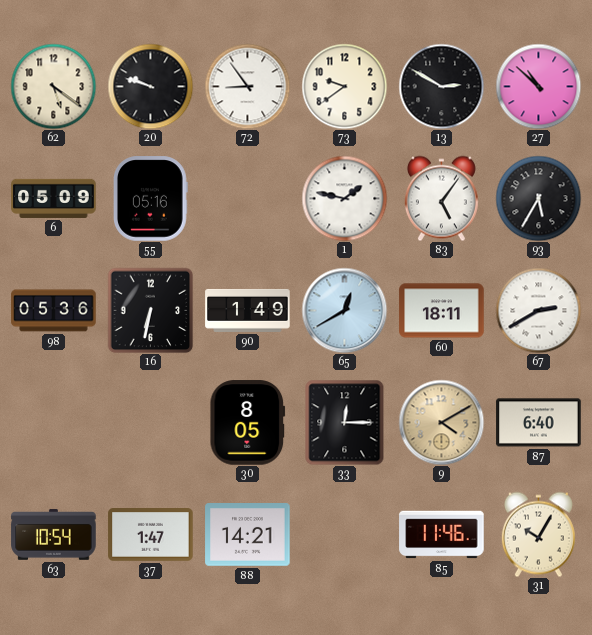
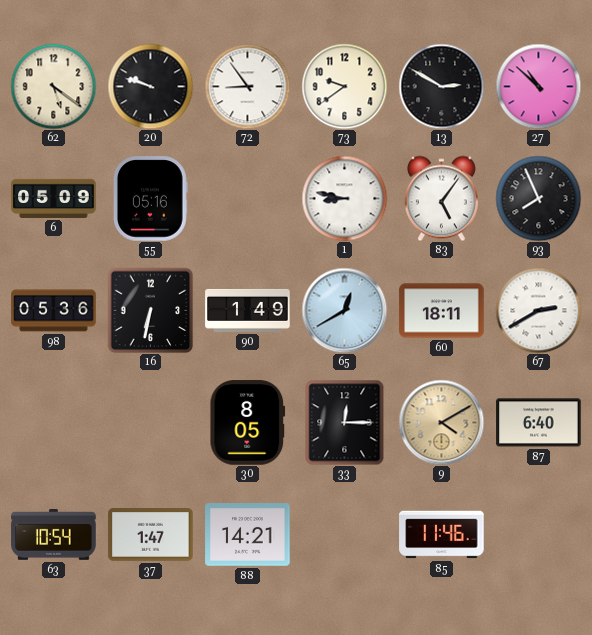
1: 1:47 -> 8:47
93: 5:35 -> 7:56
31: 10:05 -> none
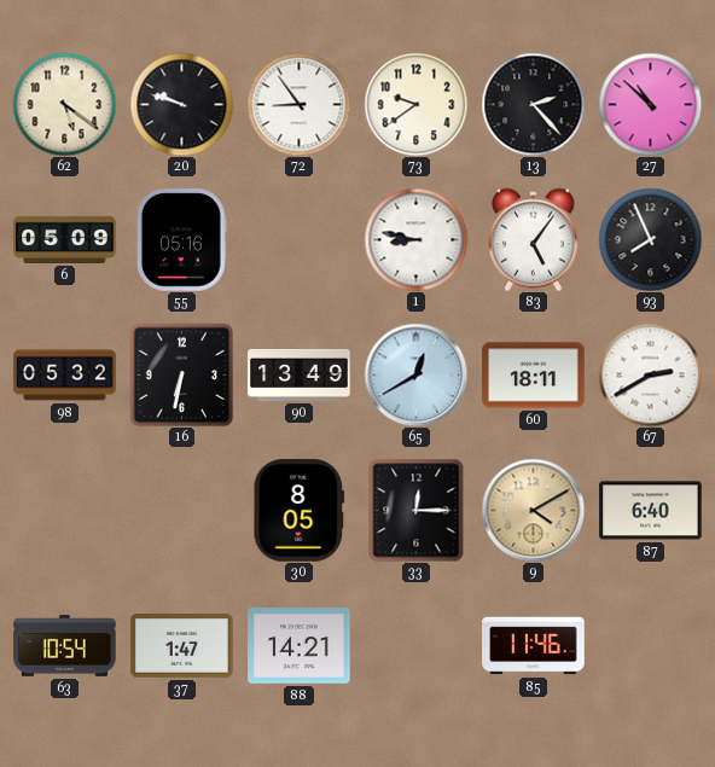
13: 2:50 -> 2:23
98: 05:36 -> 05:32
90: 1:49 -> 13:49
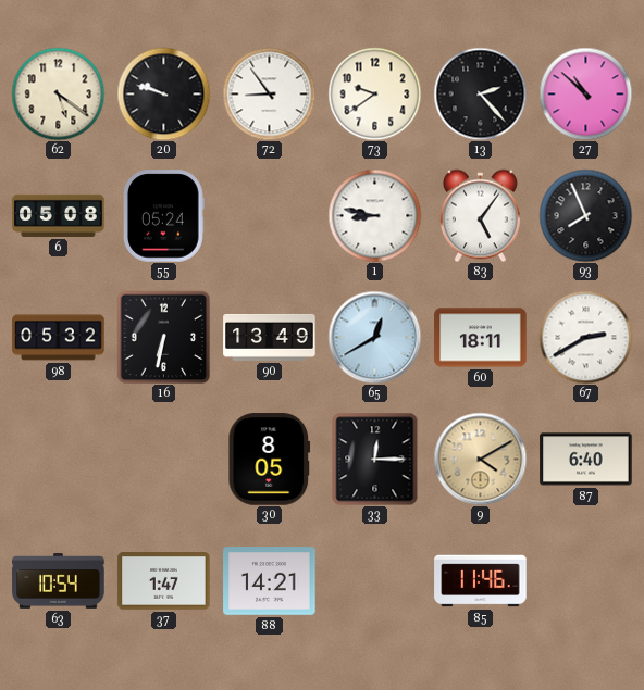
6: 05:09 -> 05:08
55: 05:16 -> 05:24
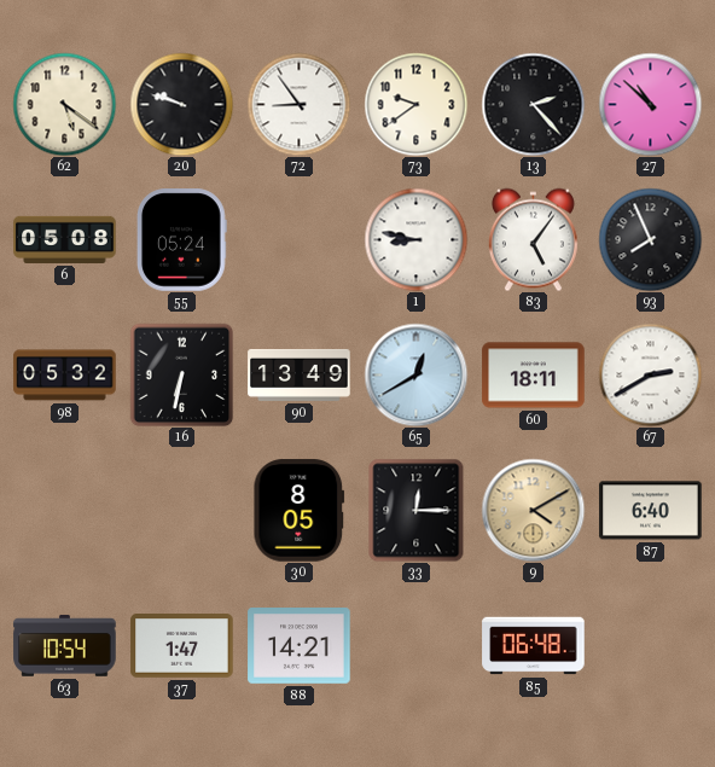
85: 11:46 -> 06:48
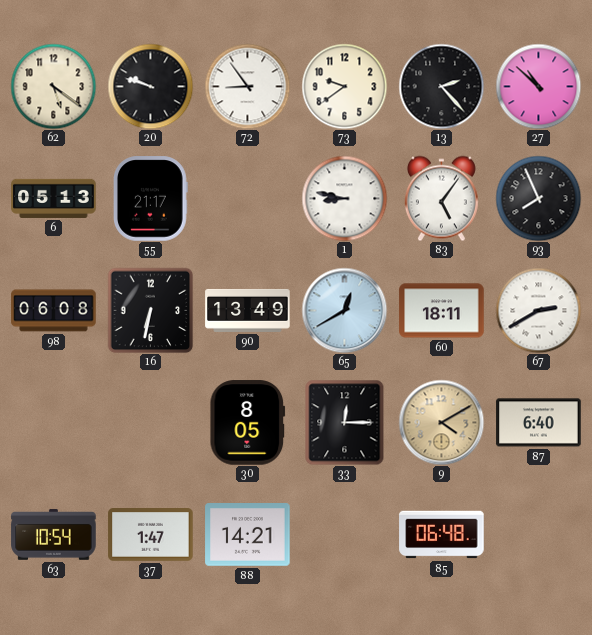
6: 05:08 -> 05:13
55: 05:24 -> 21:17
98: 05:32 -> 06:08
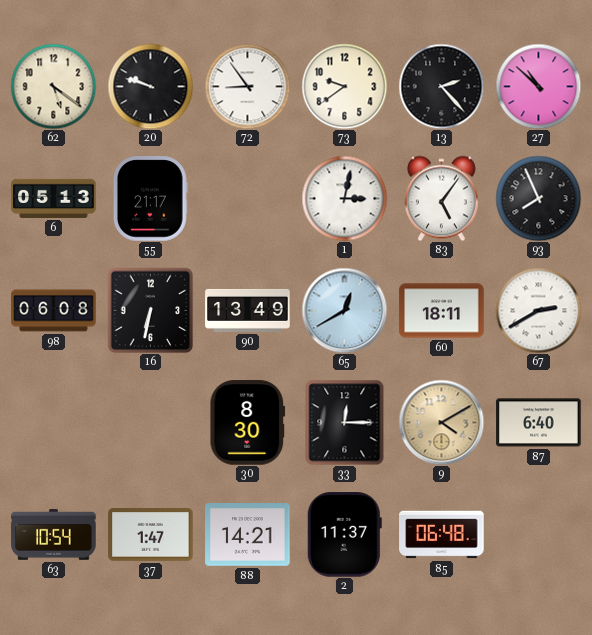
1: 8:47 -> 3:02
30: 8:05 -> 8:30
2: none -> 11:37
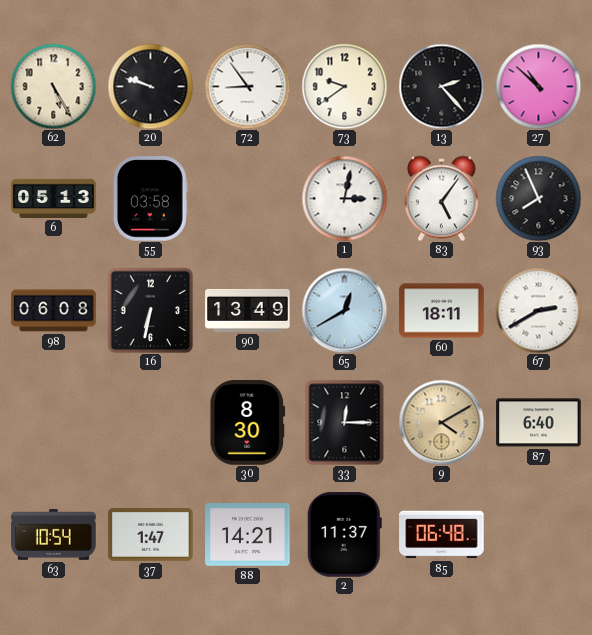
62: 5:21 -> 5:25
55: 21:17 -> 03:58
